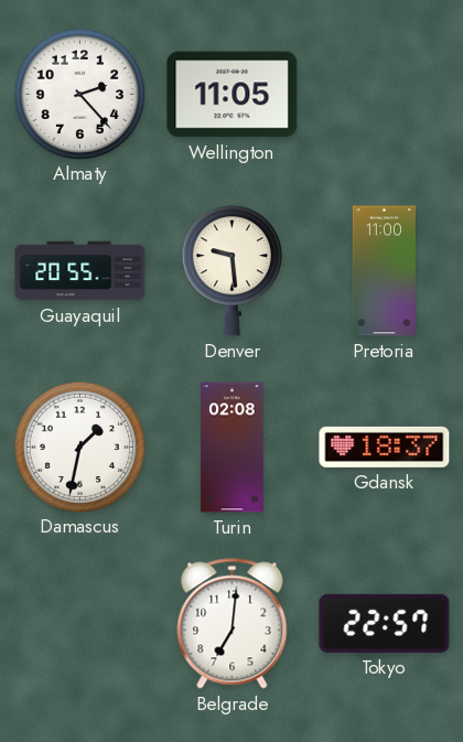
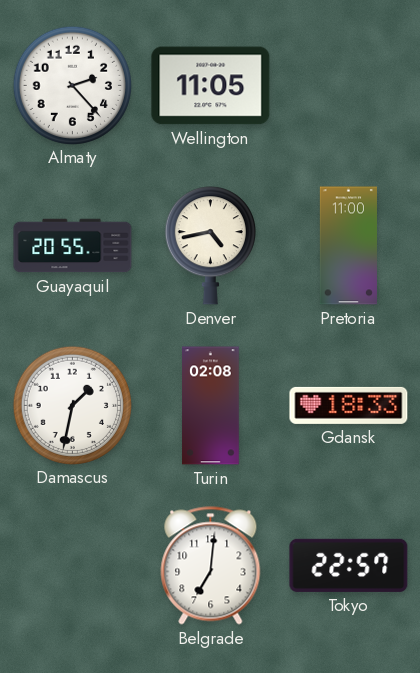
Denver: 9:29 -> 4:43
Gdansk: 18:37 -> 18:33
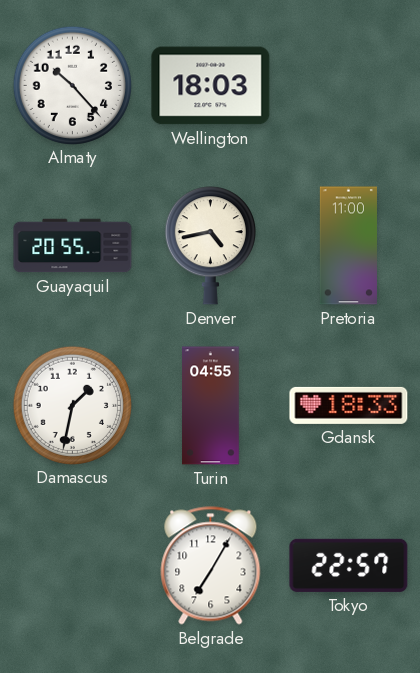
Almaty: 2:23 -> 10:23
Wellington: 11:05 -> 18:03
Turin: 02:08 -> 04:55
Belgrade: 7:01 -> 7:05
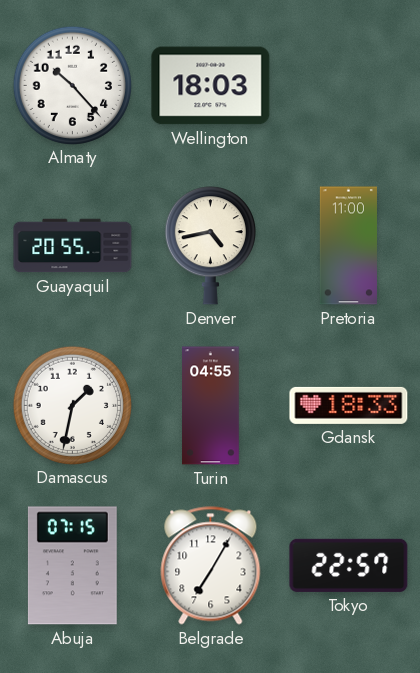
Abuja: none -> 07:15
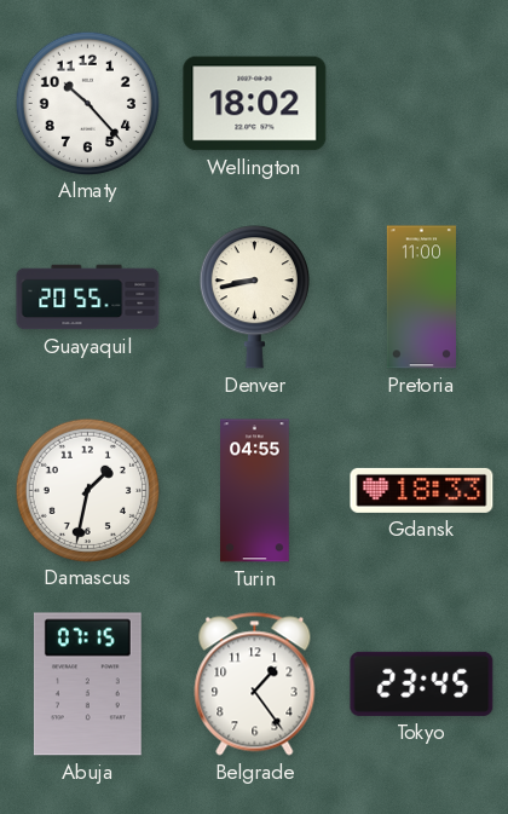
Wellington: 18:03 -> 18:02
Denver: 4:43 -> 8:43
Belgrade: 7:05 -> 1:24
Tokyo: 22:57 -> 23:45
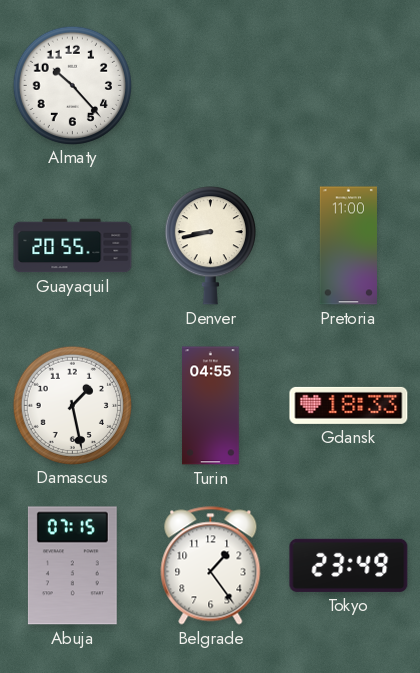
Wellington: 18:02 -> none
Damascus: 1:32 -> 1:28
Tokyo: 23:45 -> 23:49
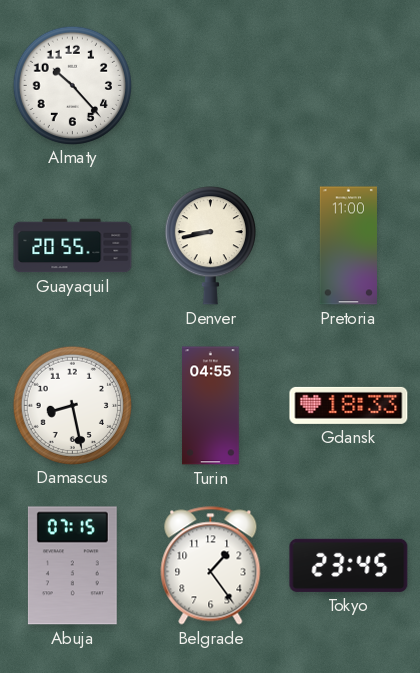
Damascus: 1:28 -> 8:28
Tokyo: 23:49 -> 23:45
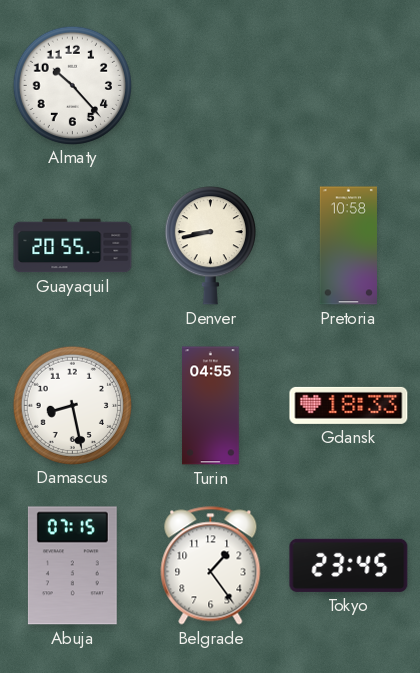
Pretoria: 11:00 -> 10:58
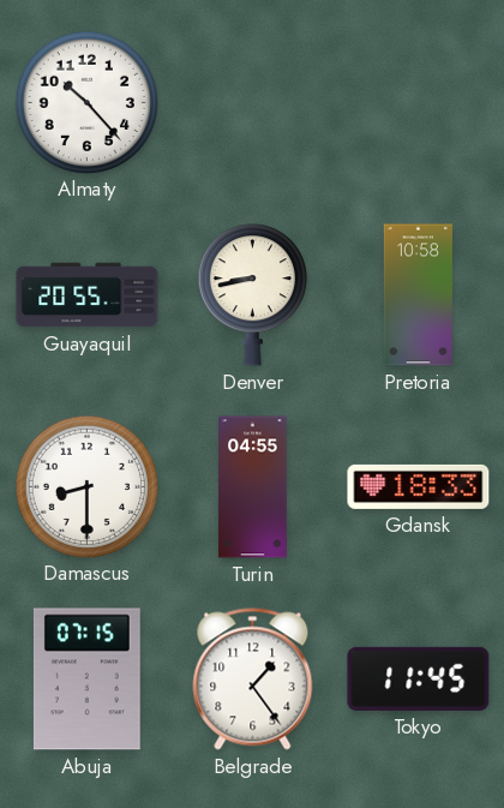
Damascus: 8:28 -> 8:30
Tokyo: 23:45 -> 11:45
